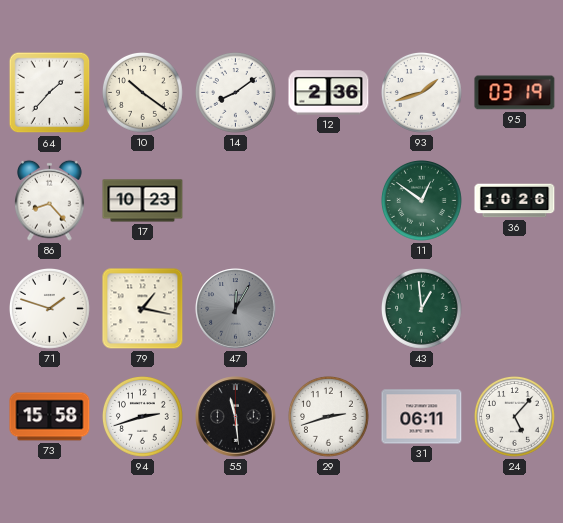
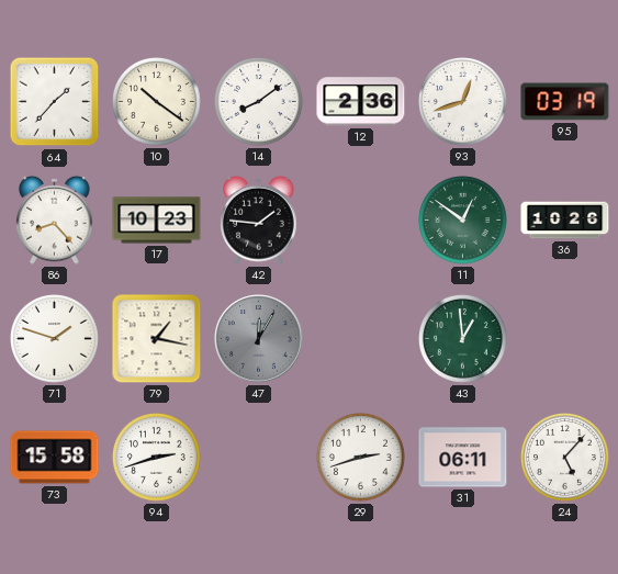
93: 1:42 -> 12:42
42: none -> 1:46
55: 11:29 -> none
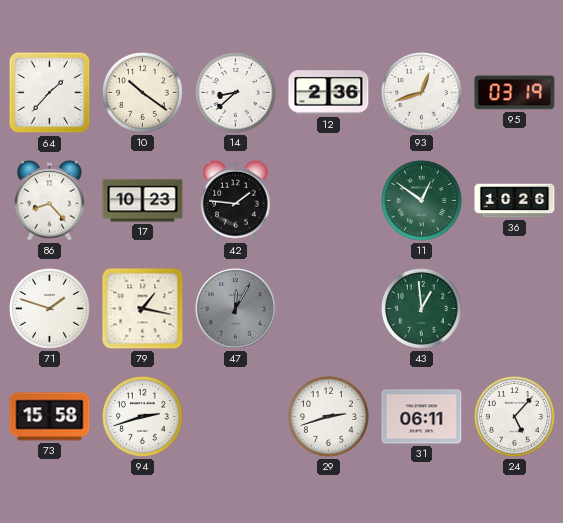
14: 8:09 -> 8:38
